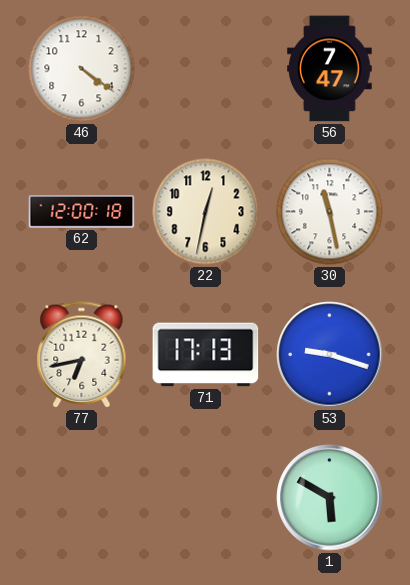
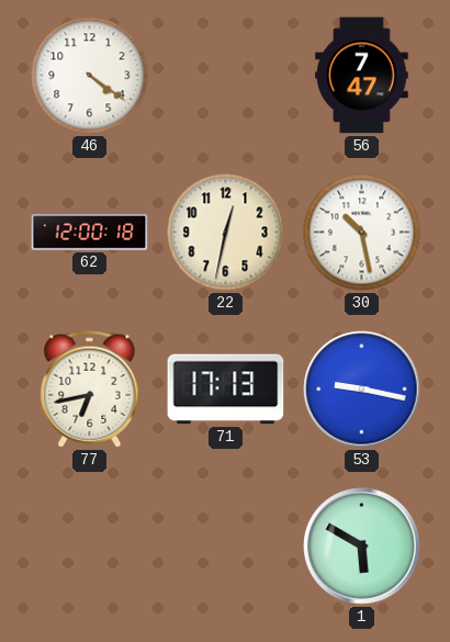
30: 11:28 -> 10:28
53: 9:18 -> 9:17
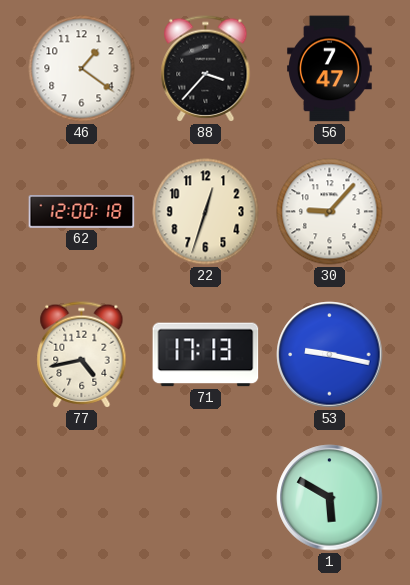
46: 4:21 -> 1:21
88: none -> 3:37
22: 12:32 -> 12:33
30: 10:28 -> 9:07
77: 6:43 -> 4:43
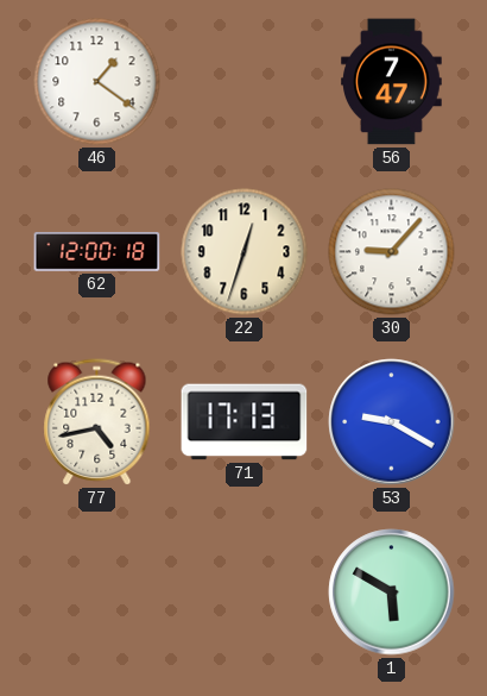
88: 3:37 -> none
53: 9:17 -> 9:20
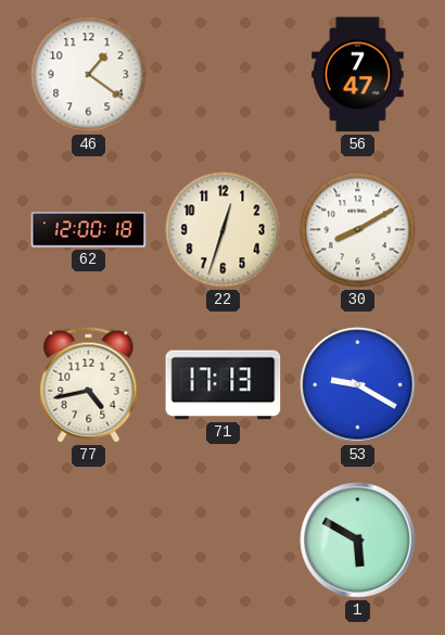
30: 9:07 -> 8:10
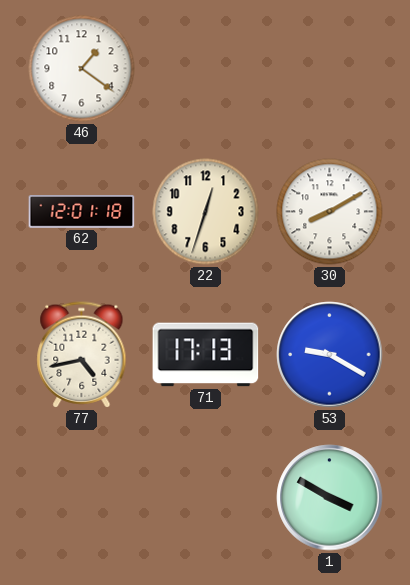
56: 7:47 -> none
62: 12:00 -> 12:01
1: 5:50 -> 3:50
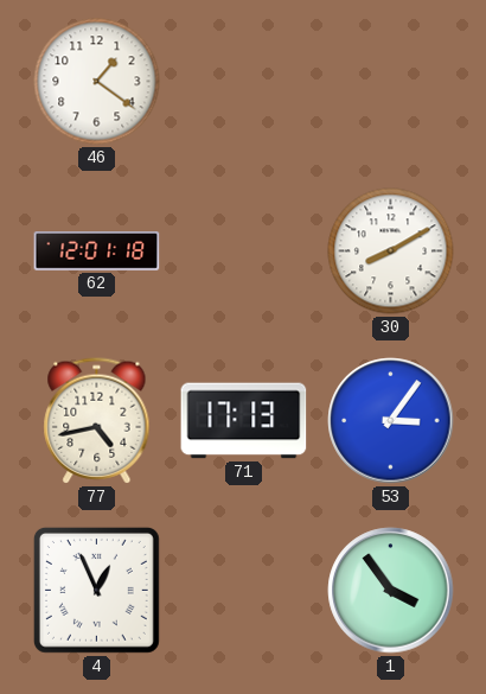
22: 12:33 -> none
53: 9:20 -> 3:06
4: none -> 12:56
1: 3:50 -> 3:54
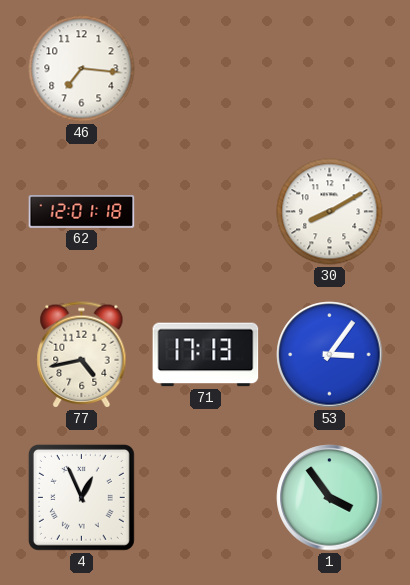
46: 1:21 -> 7:16
